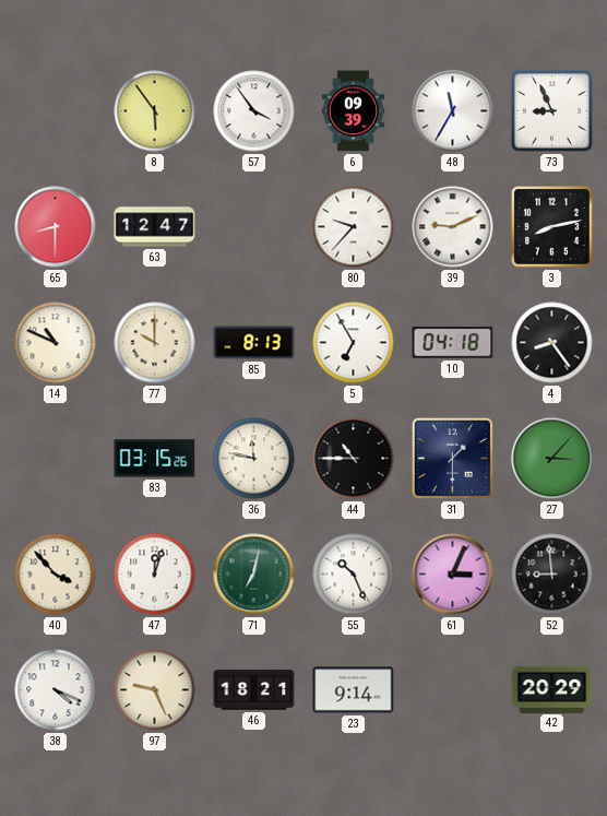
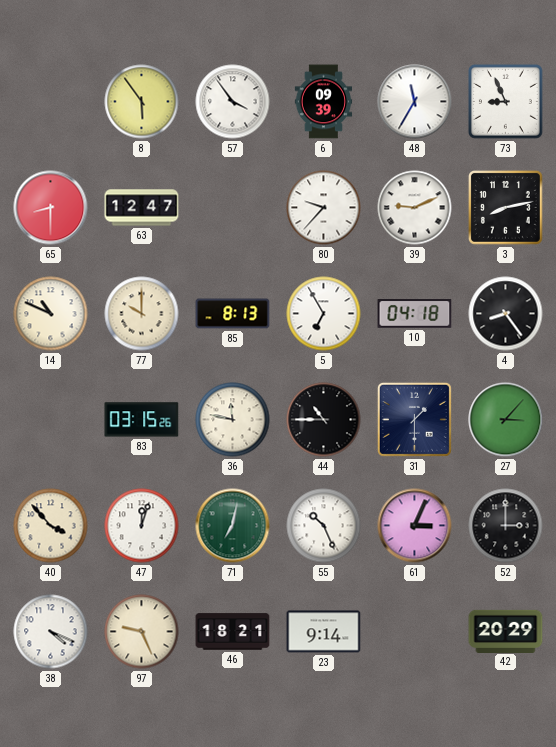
52: 8:59 -> 3:00
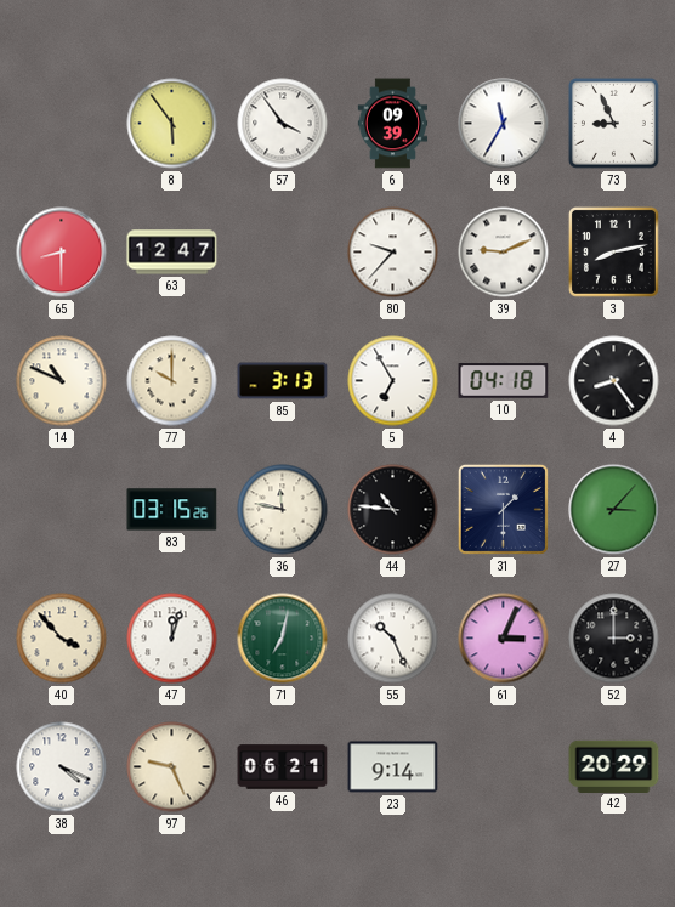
85: 8:13 -> 3:13
44: 10:45 -> 10:46
46: 18:21 -> 06:21
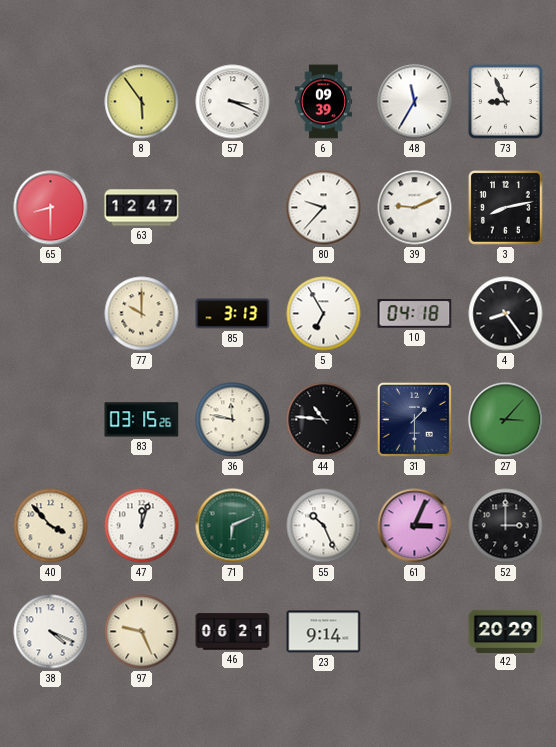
57: 3:54 -> 3:19
14: 10:49 -> none
71: 7:02 -> 6:11
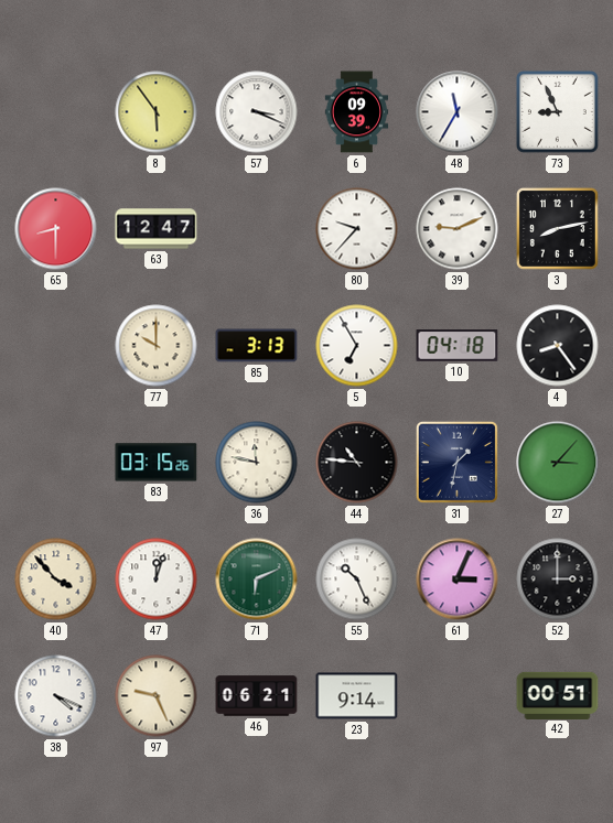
31: 1:30 -> 1:32
42: 20:29 -> 00:51
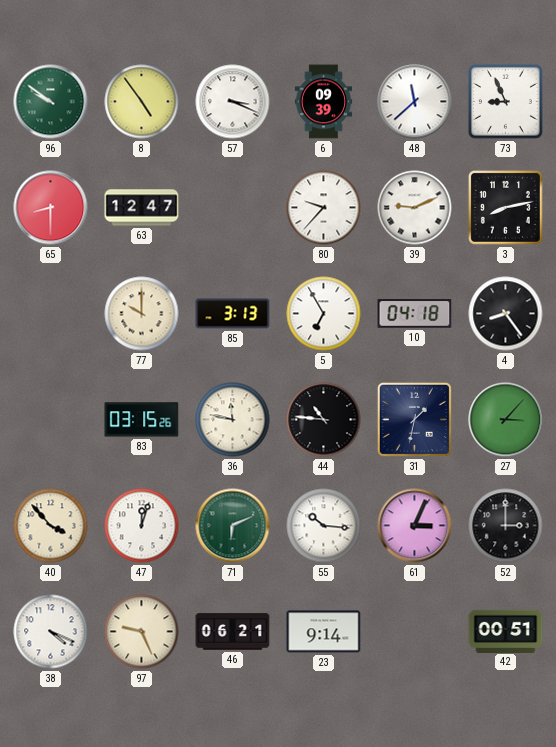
96: none -> 9:51
8: 5:54 -> 4:54
48: 11:35 -> 11:38
55: 10:26 -> 10:16
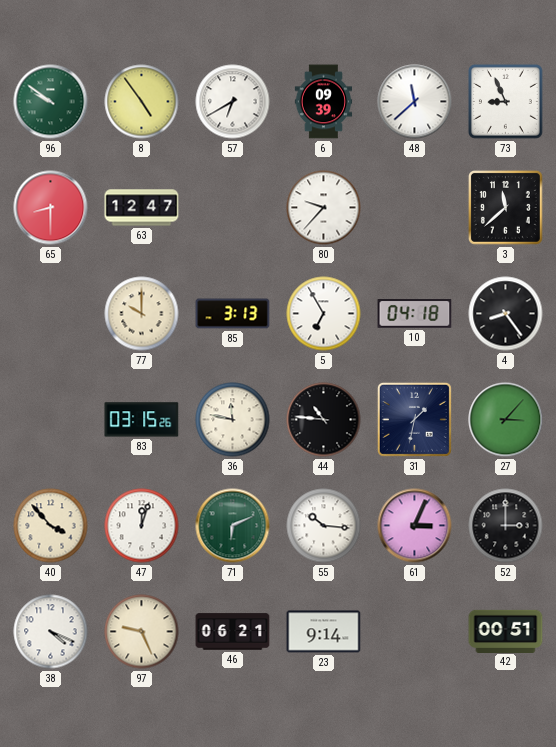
57: 3:19 -> 6:40
39: 9:11 -> none
3: 8:13 -> 11:38
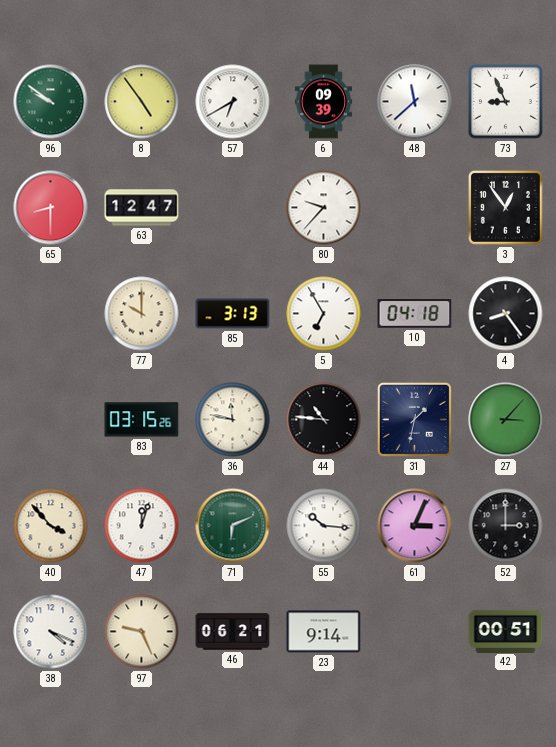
3: 11:38 -> 12:54
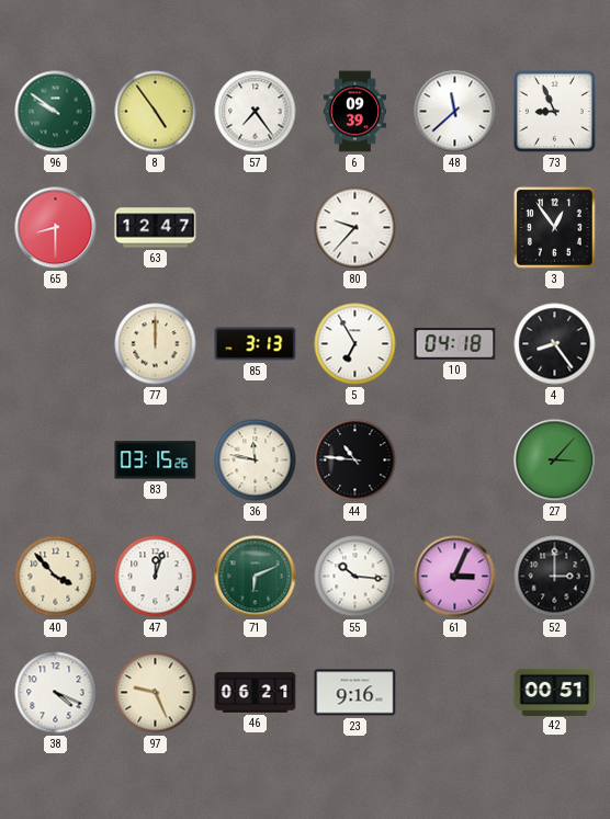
57: 6:40 -> 7:24
77: 10:00 -> 12:00
31: 1:32 -> none
23: 9:14 -> 9:16
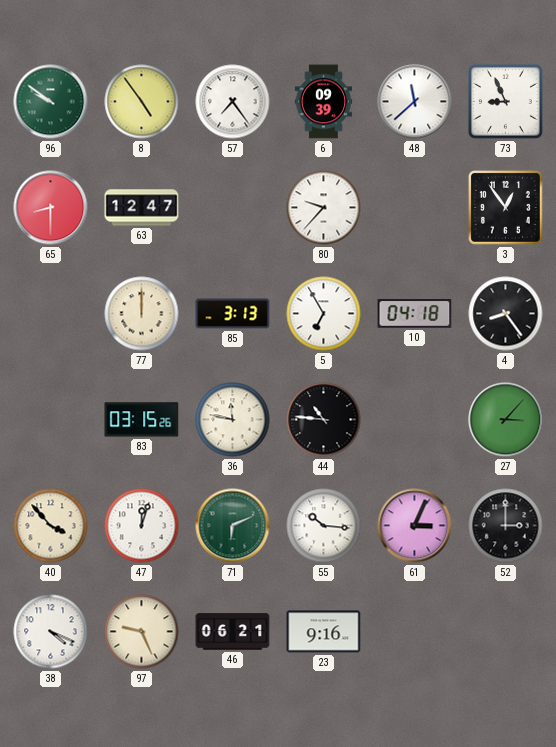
42: 00:51 -> none
